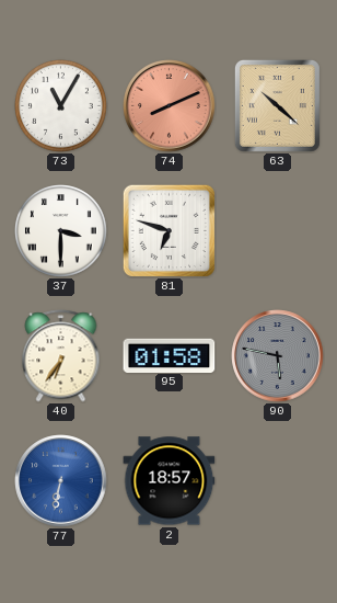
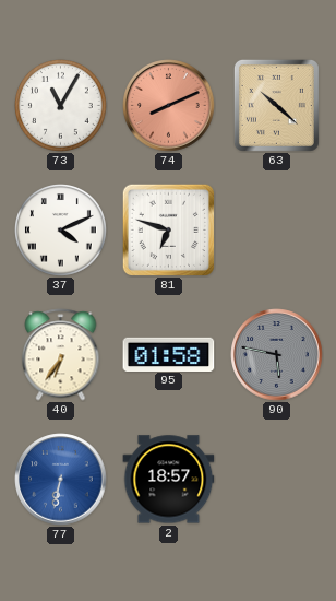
37: 3:30 -> 4:11
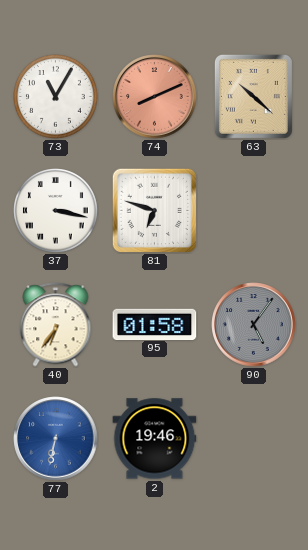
37: 4:11 -> 3:17
90: 5:47 -> 5:06
2: 18:57 -> 19:46
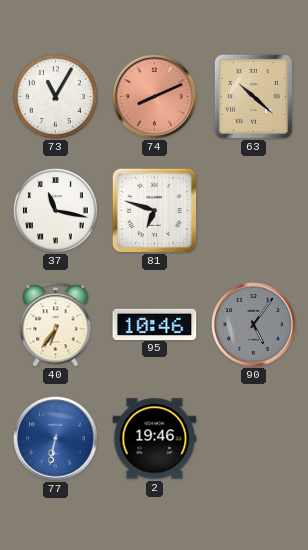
37: 3:17 -> 11:17
95: 01:58 -> 10:46
